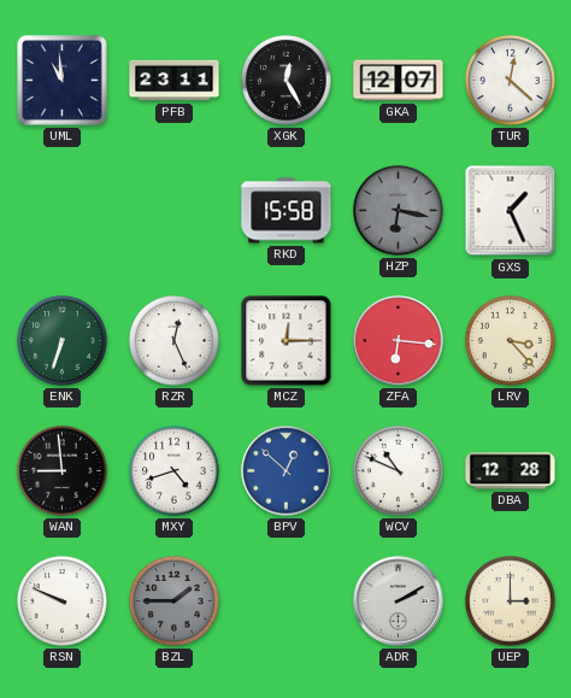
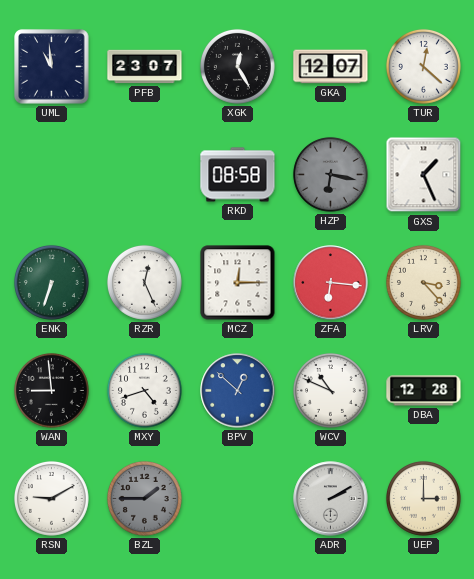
PFB: 23:11 -> 23:07
RKD: 15:58 -> 08:58
RSN: 9:49 -> 9:10
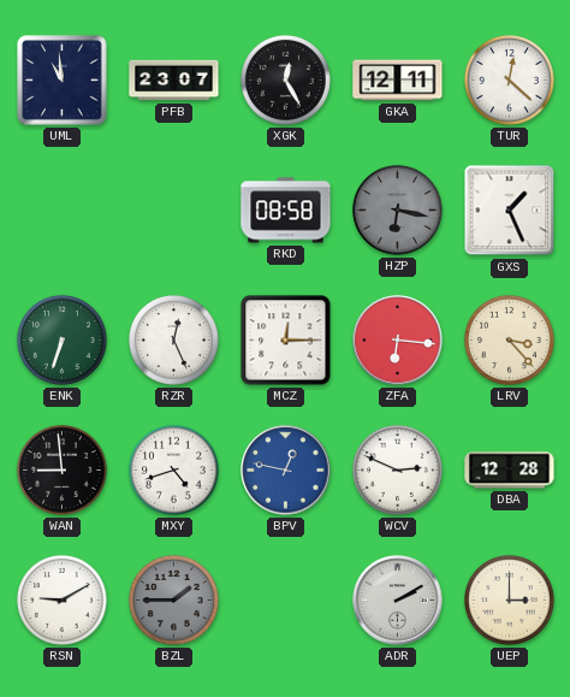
GKA: 12:07 -> 12:11
BPV: 12:52 -> 12:47
WCV: 10:49 -> 2:49
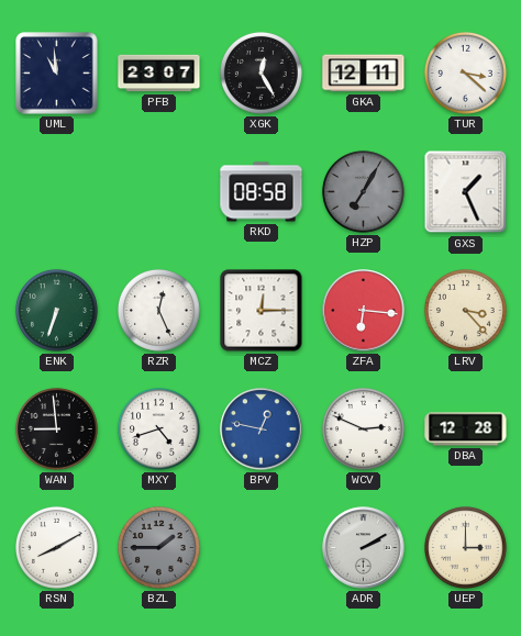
TUR: 12:22 -> 3:22
HZP: 6:17 -> 7:05
RSN: 9:10 -> 8:10
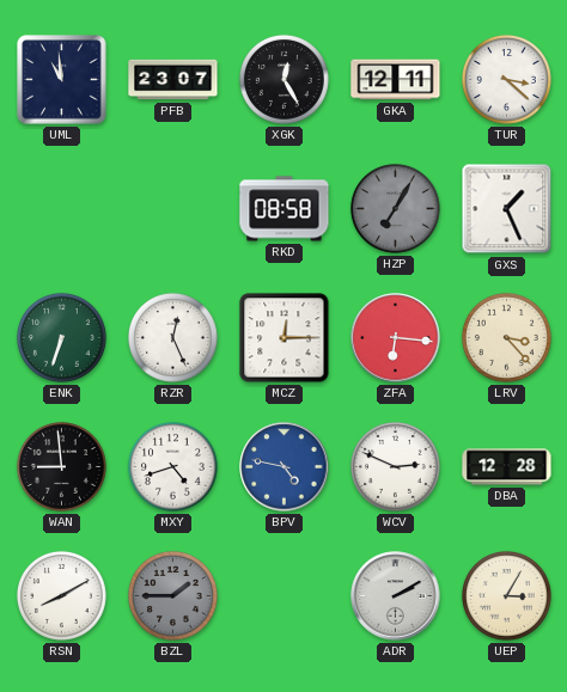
BPV: 12:47 -> 4:47
UEP: 3:00 -> 3:05
